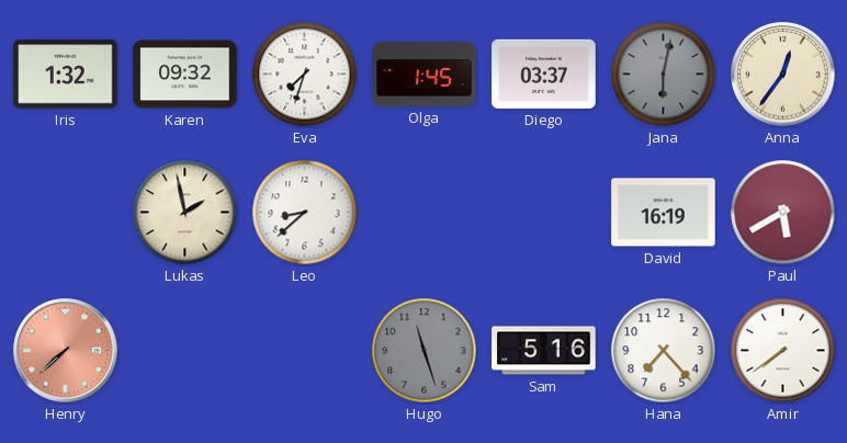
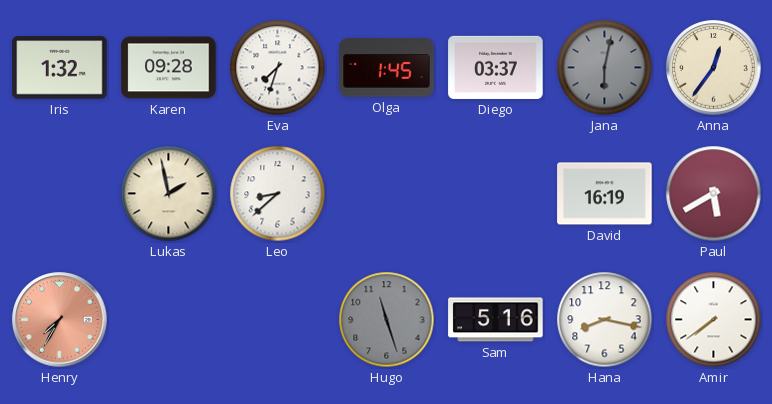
Karen: 09:32 -> 09:28
Henry: 7:38 -> 7:35
Hana: 7:23 -> 8:17
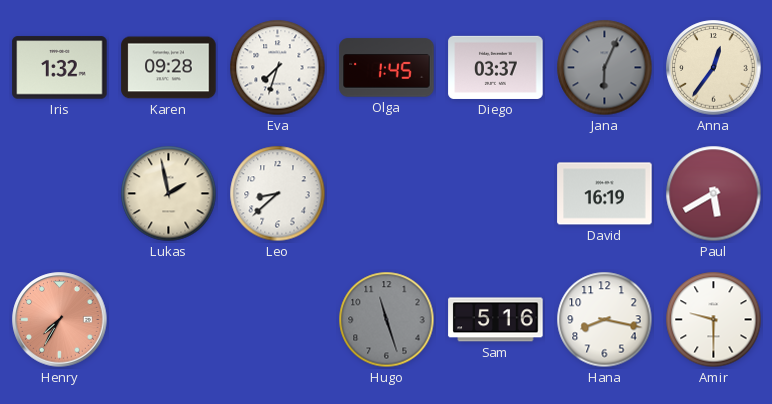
Jana: 6:02 -> 6:04
Amir: 7:39 -> 9:30
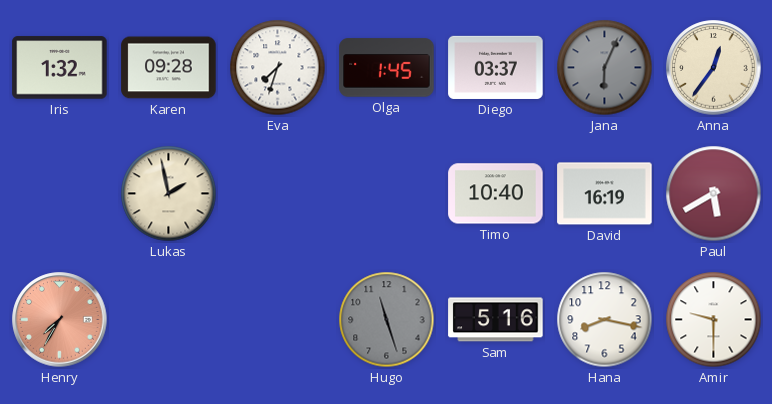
Leo: 8:38 -> none
Timo: none -> 10:40
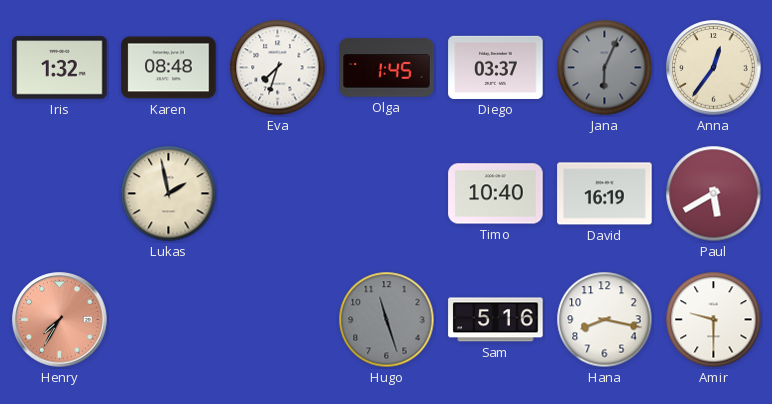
Karen: 09:28 -> 08:48
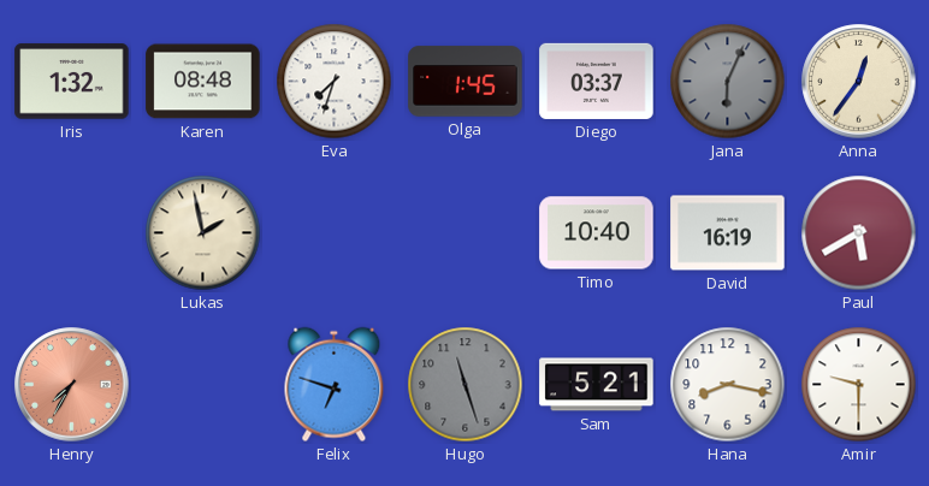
Felix: none -> 6:48
Sam: 5:16 -> 5:21
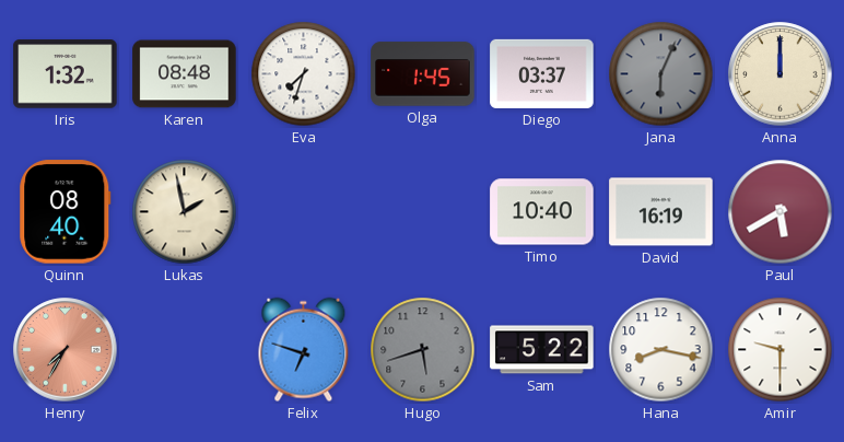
Anna: 12:36 -> 12:00
Quinn: none -> 08:40
Hugo: 11:27 -> 5:42
Sam: 5:21 -> 5:22
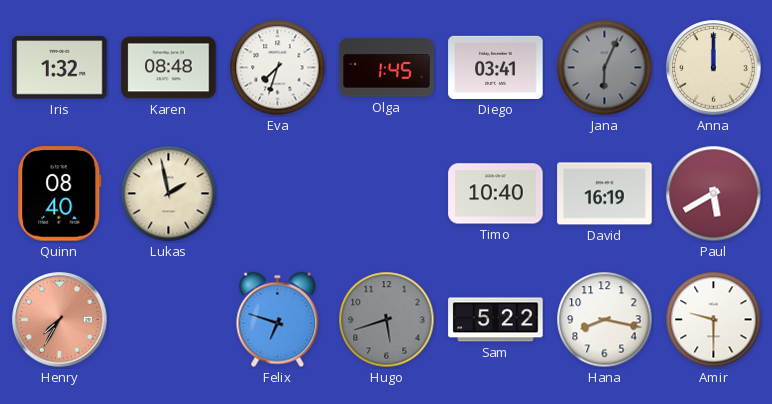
Diego: 03:37 -> 03:41
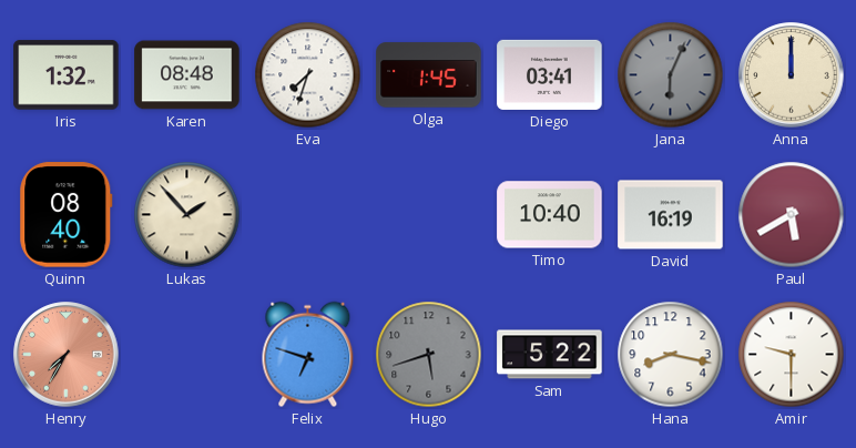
Lukas: 1:58 -> 1:53
